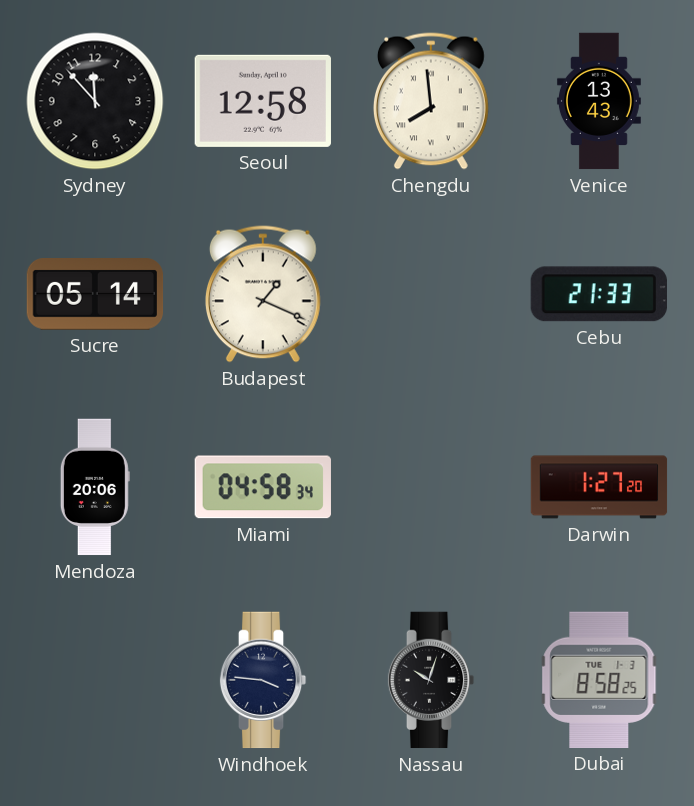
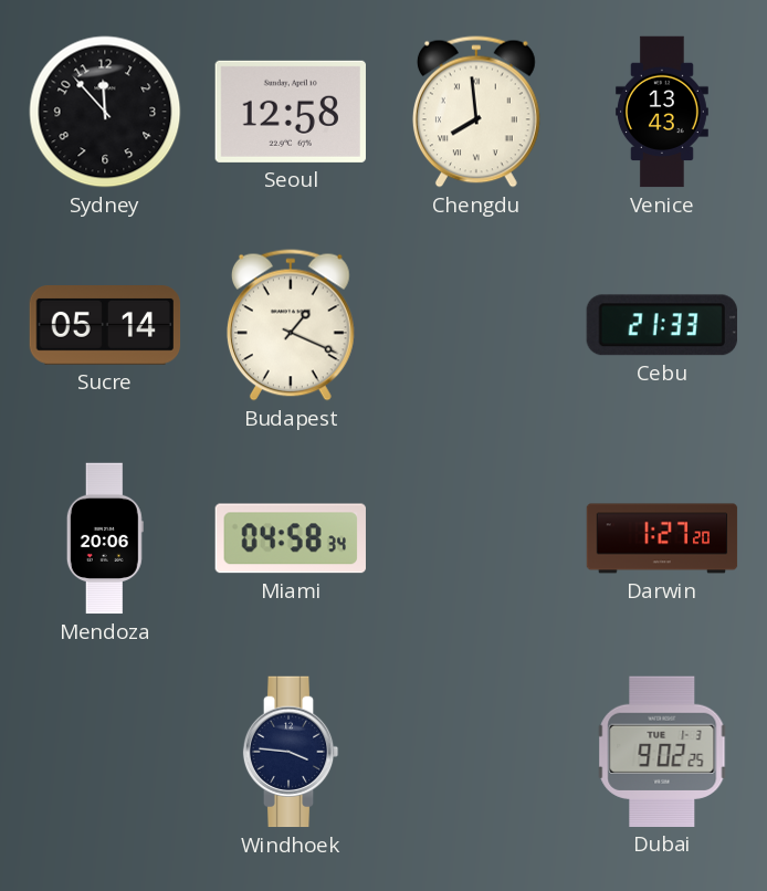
Nassau: 10:03 -> none
Dubai: 8:58 -> 9:02
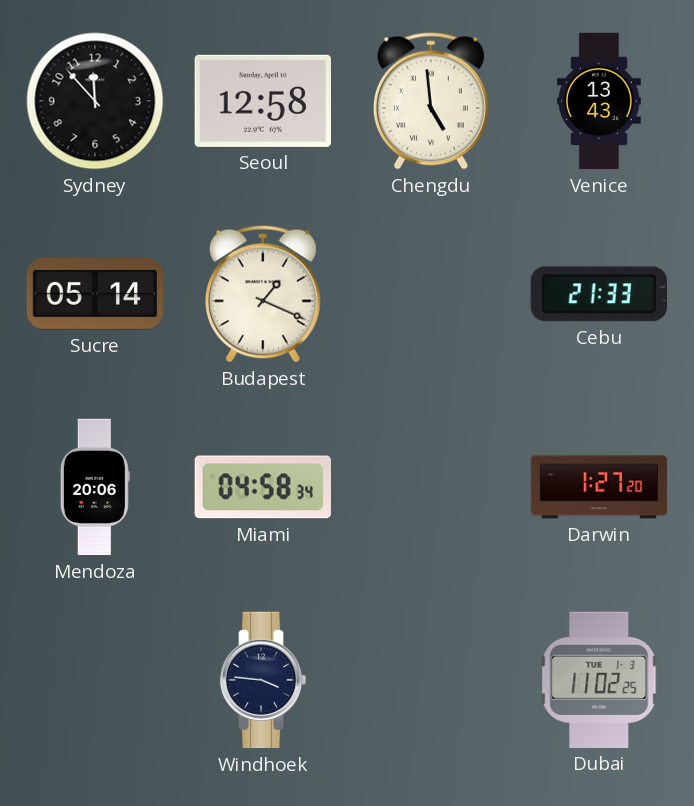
Chengdu: 7:59 -> 4:59
Dubai: 9:02 -> 11:02
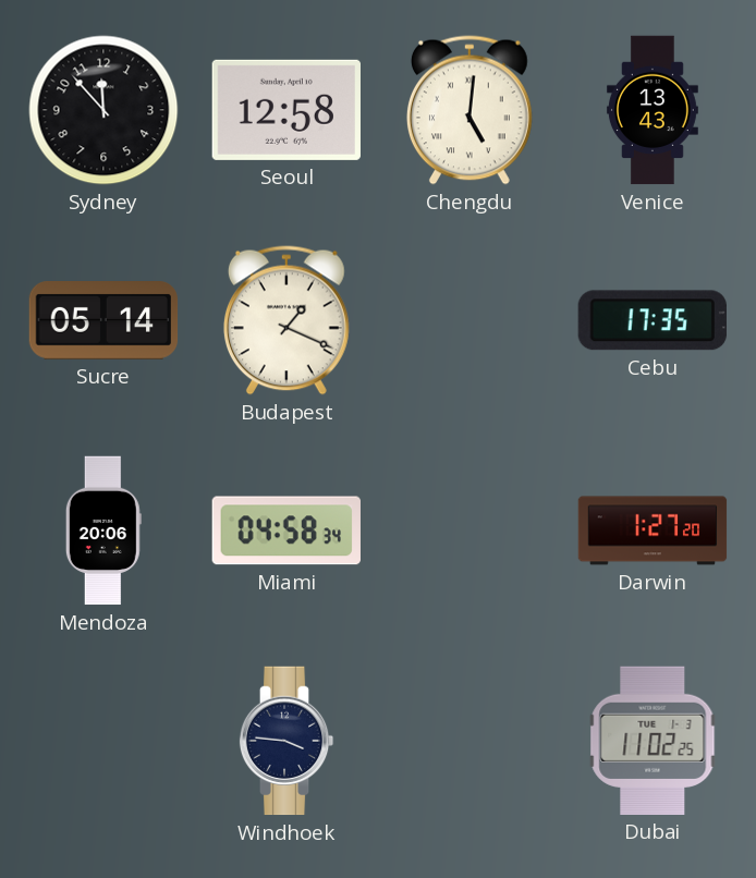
Chengdu: 4:59 -> 5:01
Cebu: 21:33 -> 17:35
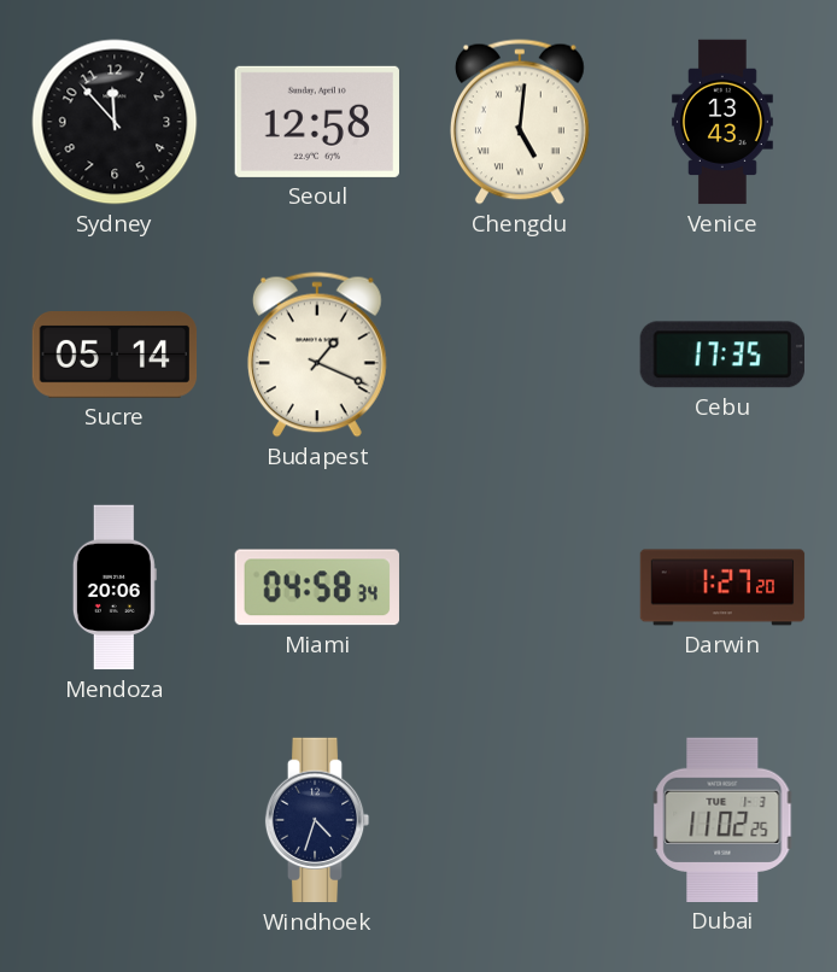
Windhoek: 3:46 -> 4:33
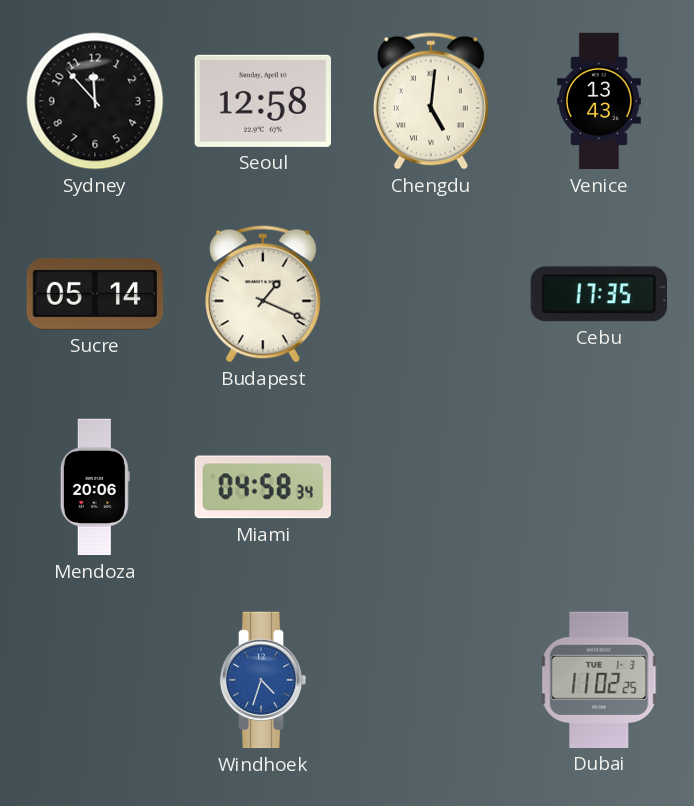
Darwin: 1:27 -> none
Windhoek dial: navy -> blue
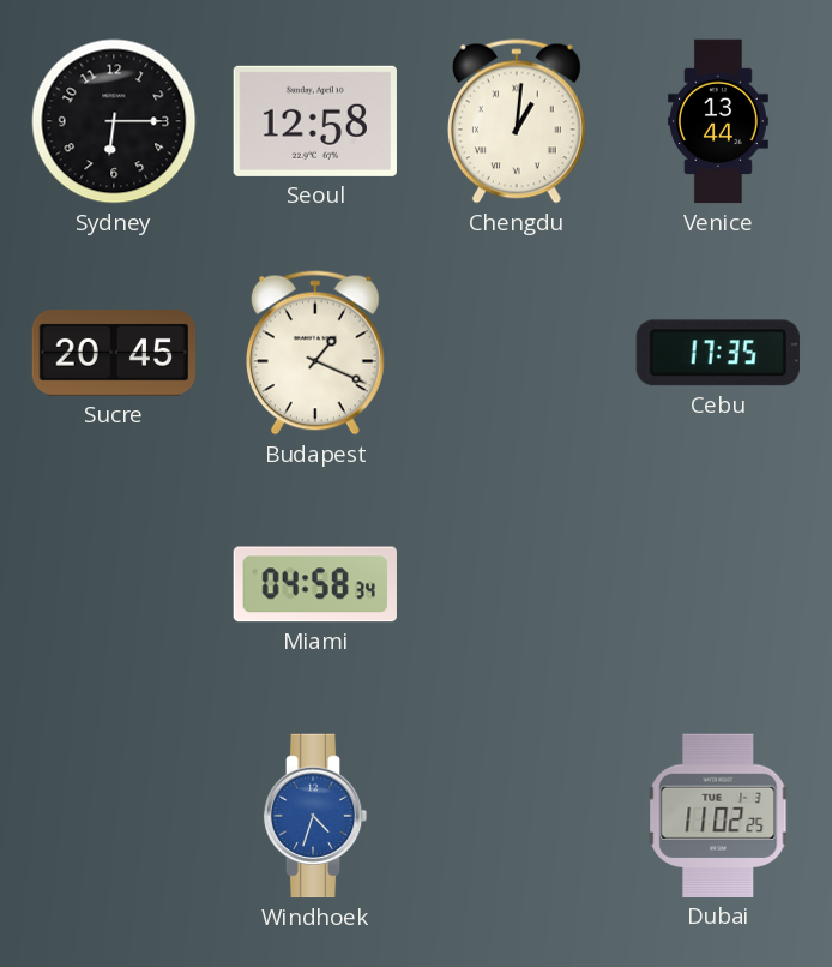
Sydney: 11:53 -> 6:15
Chengdu: 5:01 -> 1:01
Venice: 13:43 -> 13:44
Sucre: 05:14 -> 20:45
Mendoza: 20:06 -> none
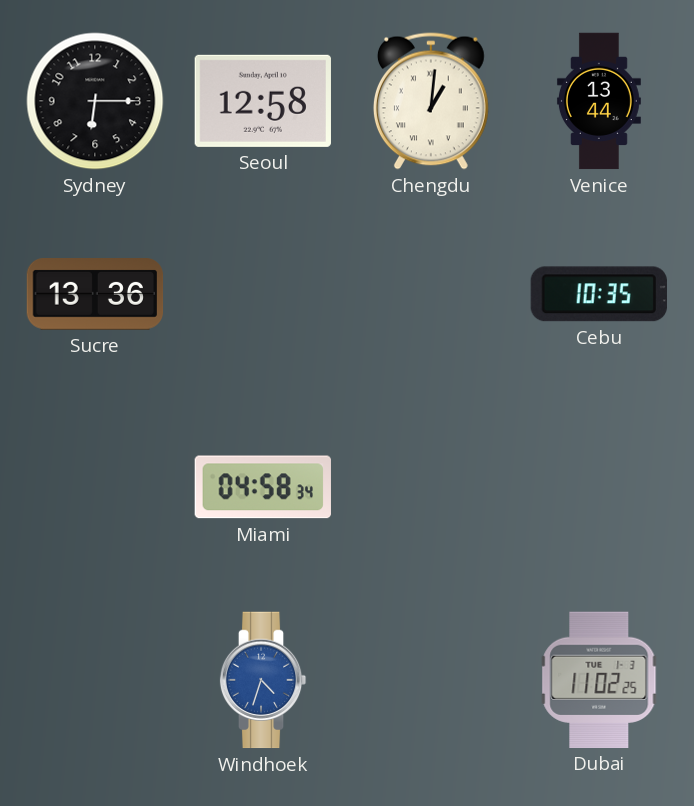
Sucre: 20:45 -> 13:36
Budapest: 1:19 -> none
Cebu: 17:35 -> 10:35
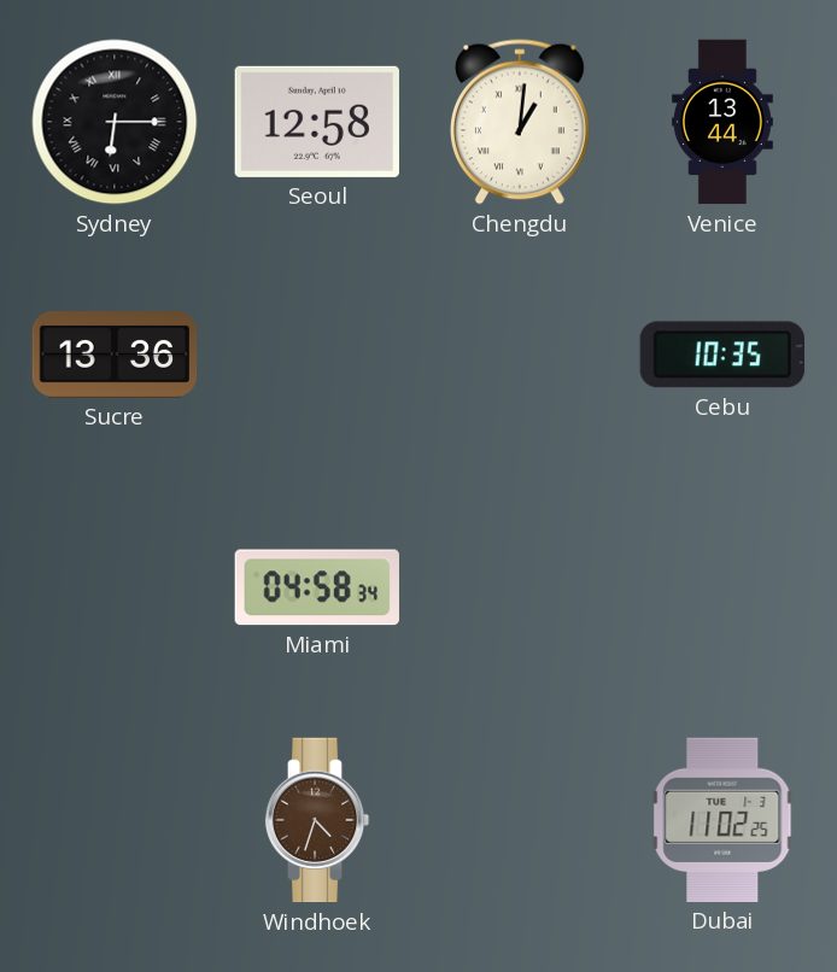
Sydney numerals: Arabic -> Roman
Windhoek dial: blue -> brown
